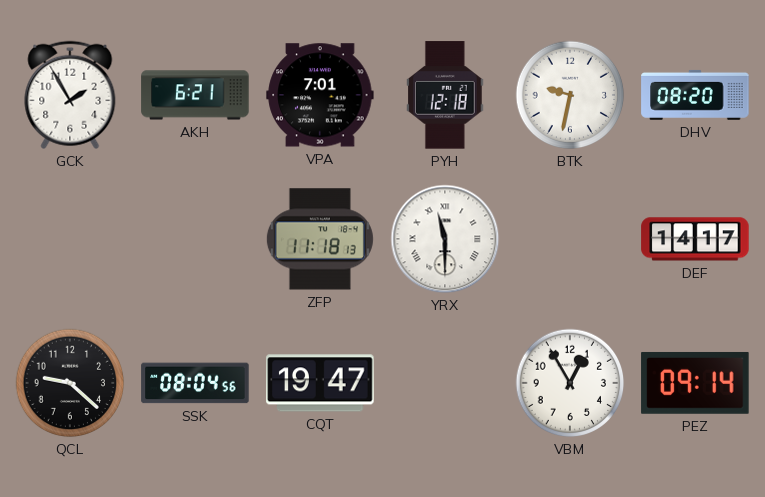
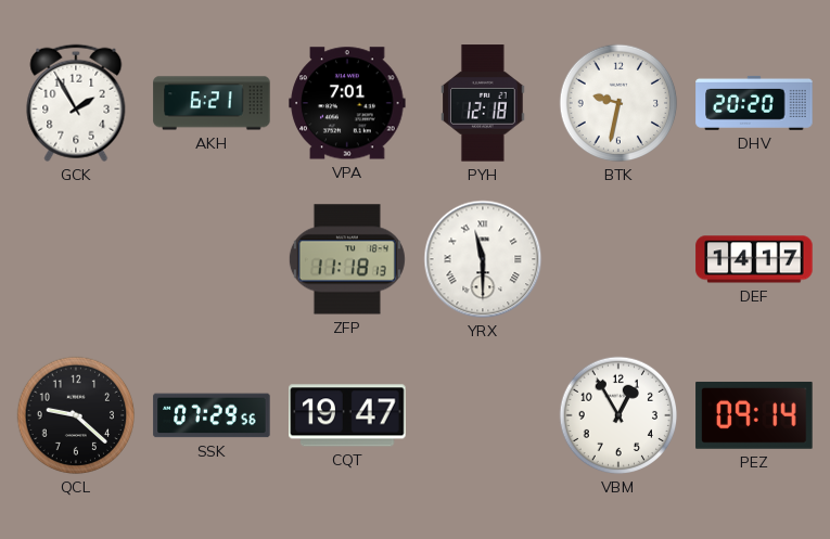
DHV: 08:20 -> 20:20
SSK: 08:04 -> 07:29
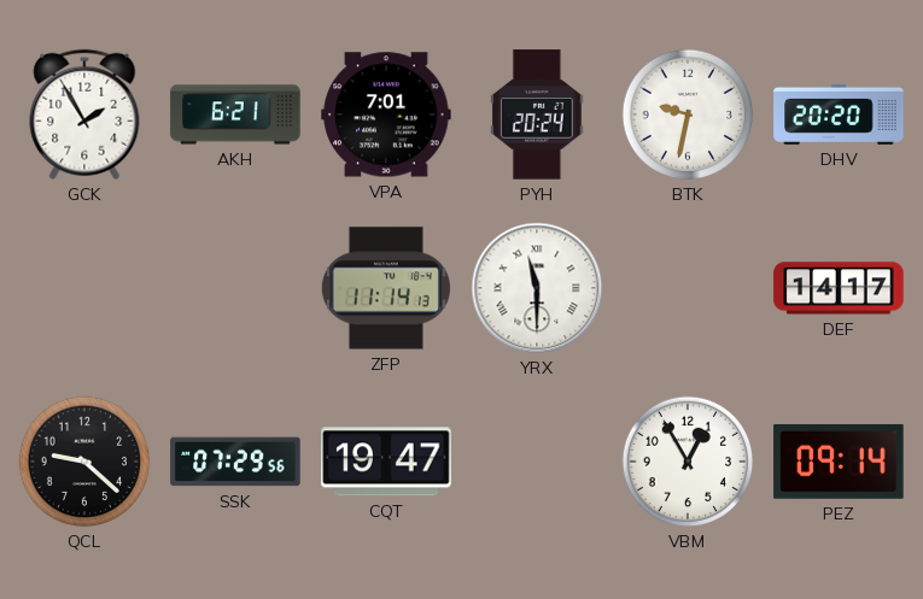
PYH: 12:18 -> 20:24
ZFP: 11:18 -> 11:14
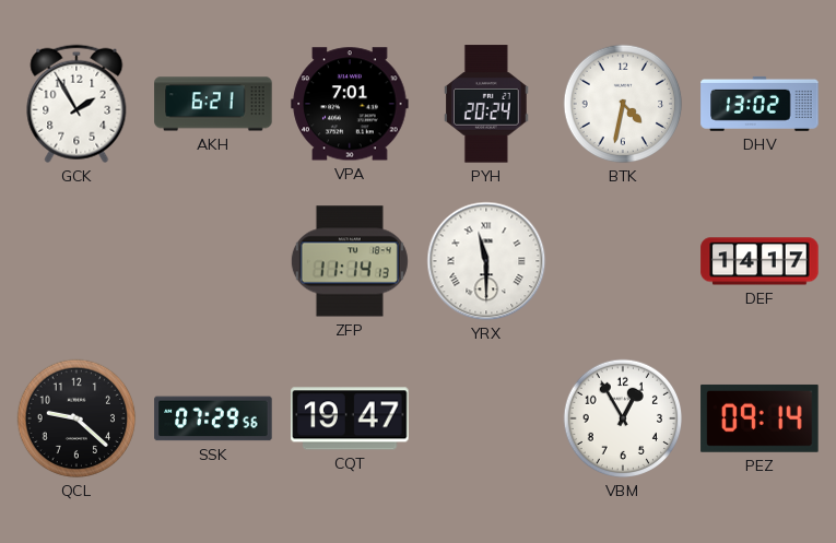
BTK: 9:32 -> 4:32
DHV: 20:20 -> 13:02
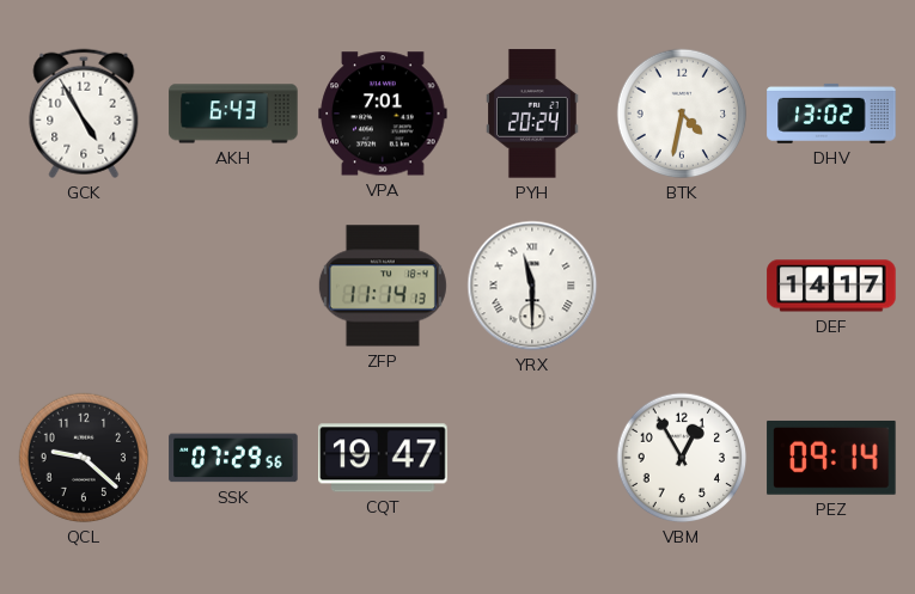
GCK: 1:55 -> 4:55
AKH: 6:21 -> 6:43
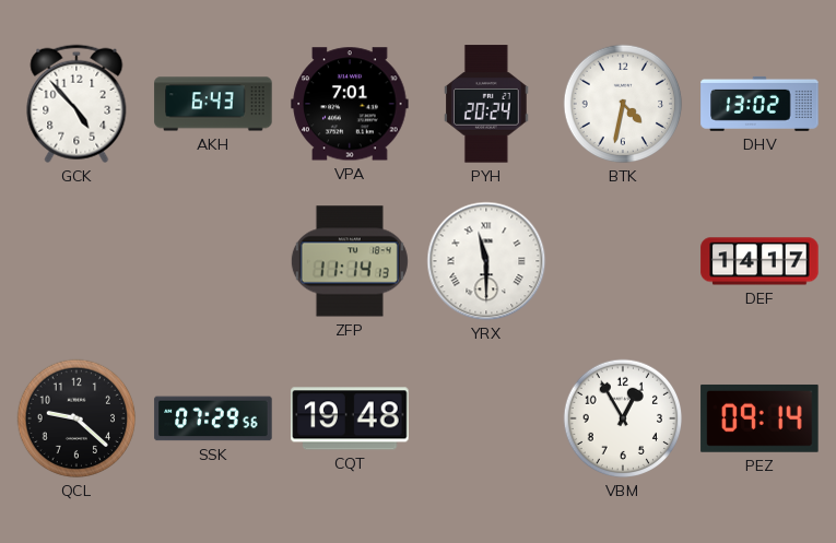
GCK: 4:55 -> 4:53
CQT: 19:47 -> 19:48
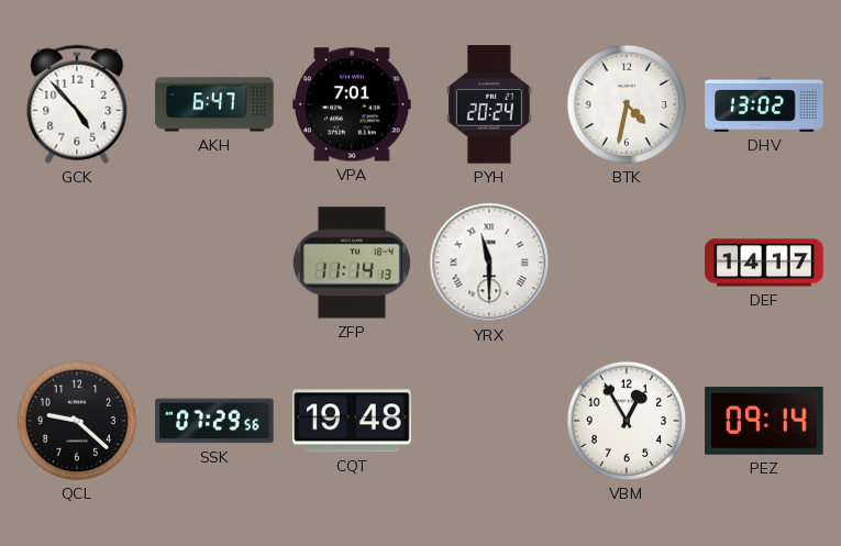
AKH: 6:43 -> 6:47
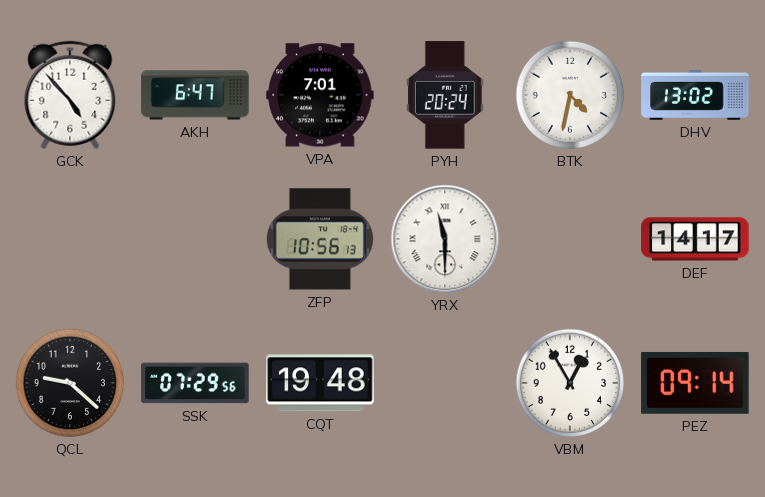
ZFP: 11:14 -> 10:56
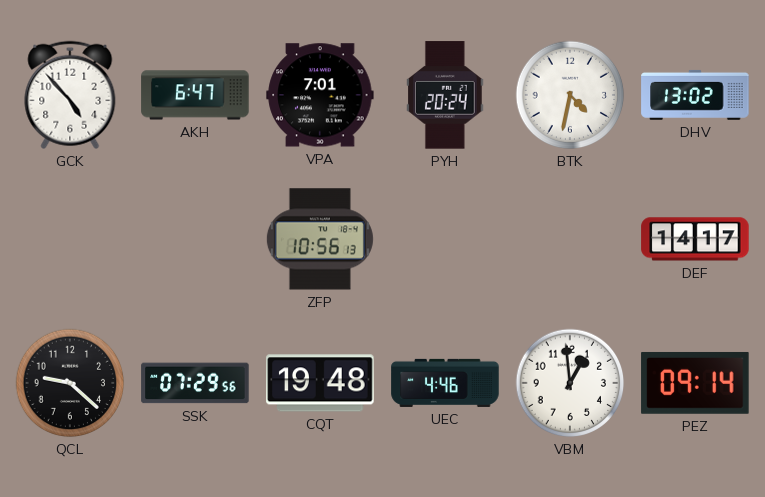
YRX: 11:30 -> none
UEC: none -> 4:46
VBM: 12:55 -> 12:59
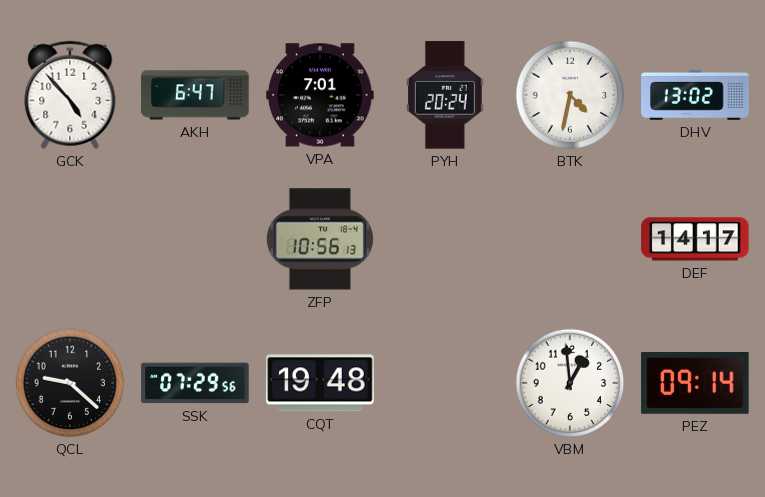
UEC: 4:46 -> none
